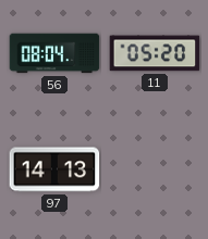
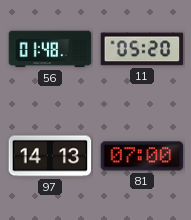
56: 08:04 -> 01:48
81: none -> 07:00
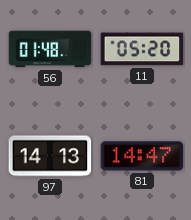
81: 07:00 -> 14:47
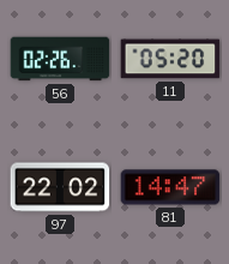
56: 01:48 -> 02:26
97: 14:13 -> 22:02
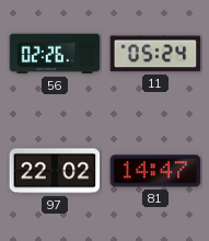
11: 05:20 -> 05:24
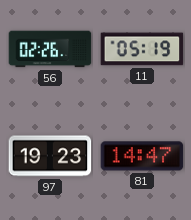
11: 05:24 -> 05:19
97: 22:02 -> 19:23
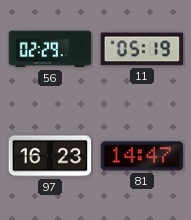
56: 02:26 -> 02:29
97: 19:23 -> 16:23
